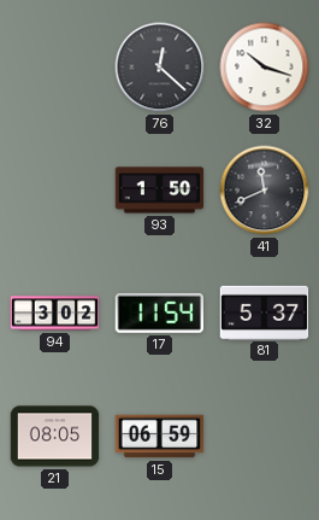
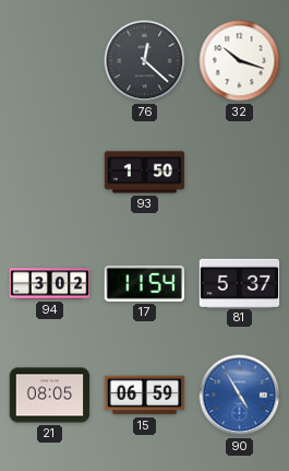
41: 11:41 -> none
90: none -> 4:55
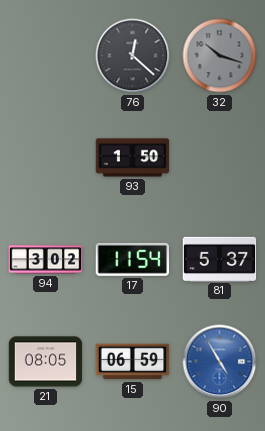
32 dial: white -> grey
